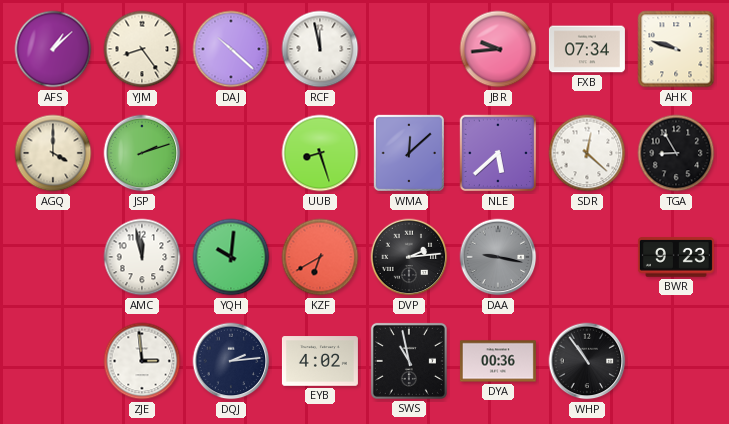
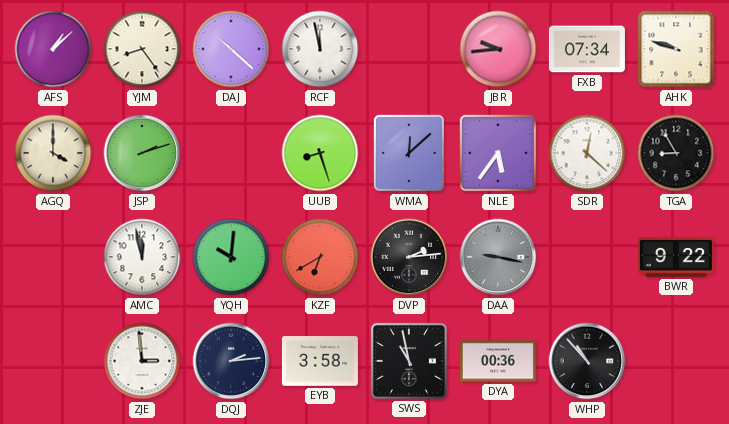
NLE: 5:38 -> 5:36
BWR: 9:23 -> 9:22
EYB: 4:02 -> 3:58
WHP: 10:54 -> 10:53
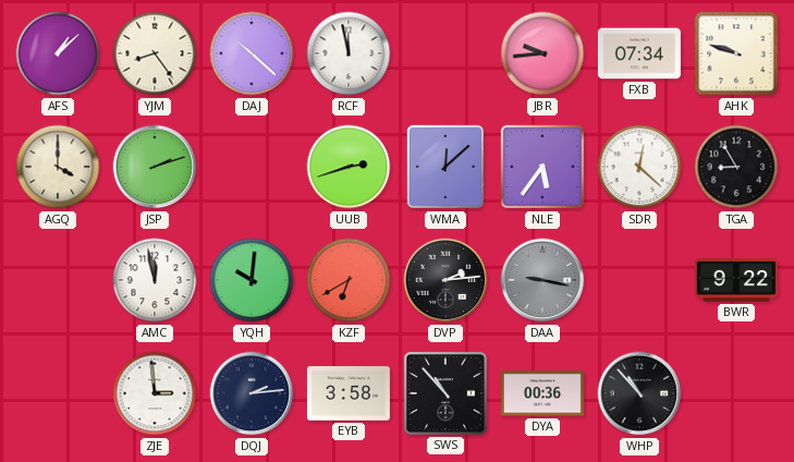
UUB: 8:27 -> 2:42
SWS: 10:58 -> 10:53
